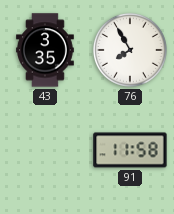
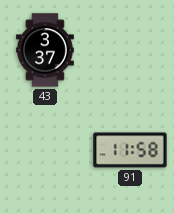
43: 3:35 -> 3:37
76: 7:55 -> none
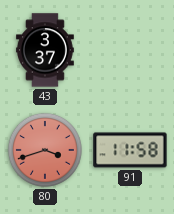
80: none -> 3:42
